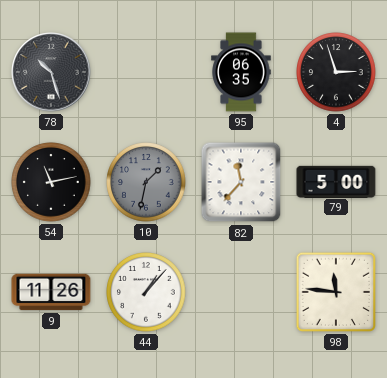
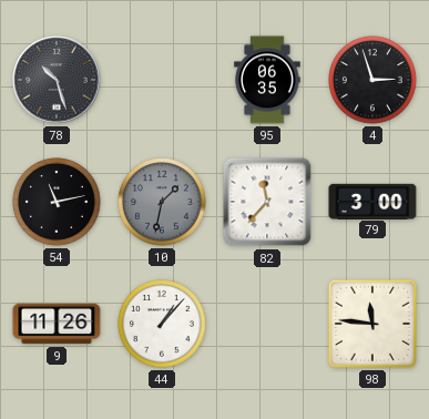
79: 5:00 -> 3:00
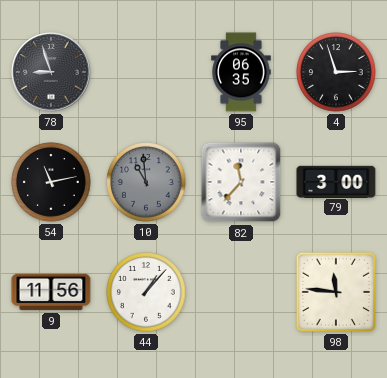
78: 10:27 -> 8:57
10: 1:32 -> 10:59
9: 11:26 -> 11:56
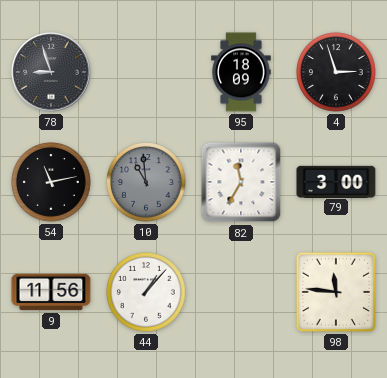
95: 06:35 -> 18:09
82: 11:37 -> 11:35
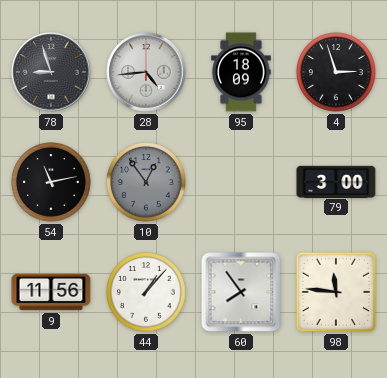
28: none -> 4:44
10: 10:59 -> 12:54
82: 11:35 -> none
60: none -> 7:54
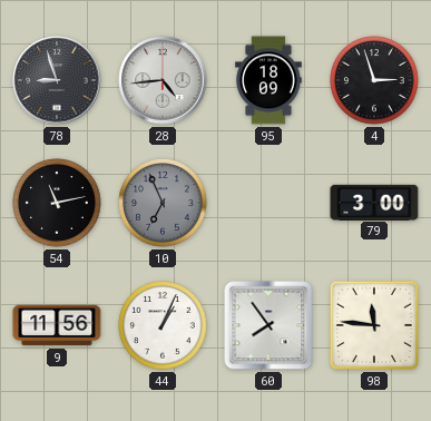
10: 12:54 -> 6:56
44: 1:07 -> 1:04
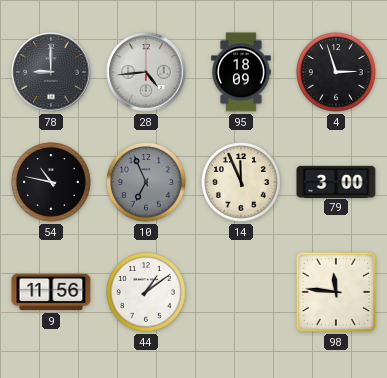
78: 8:57 -> 9:00
54: 11:13 -> 10:47
14: none -> 11:56
44: 1:04 -> 1:09
60: 7:54 -> none
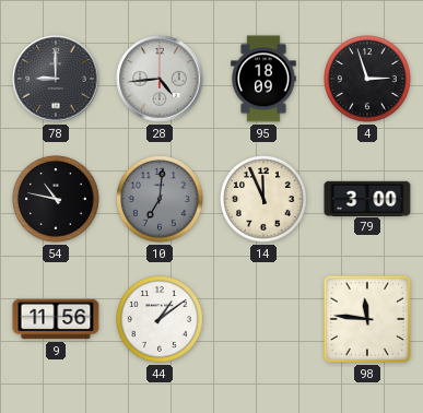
10: 6:56 -> 7:01
